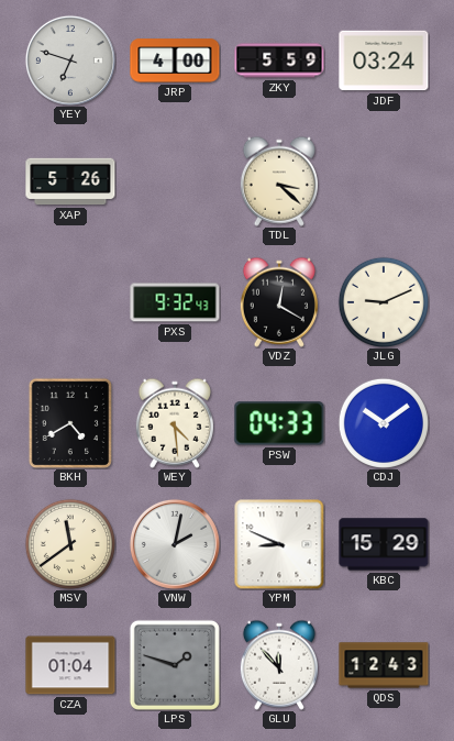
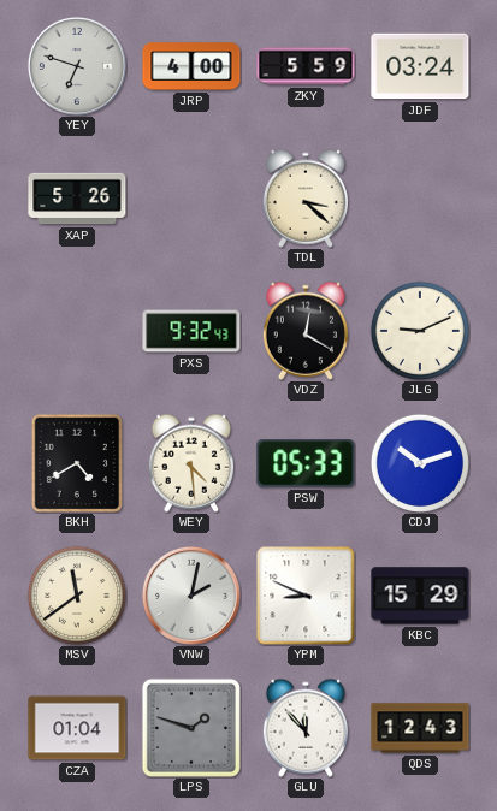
PSW: 04:33 -> 05:33
CDJ: 10:09 -> 10:12
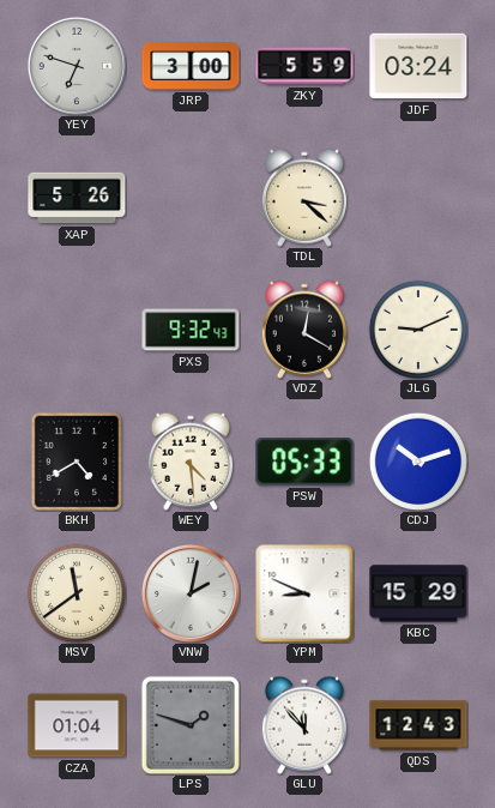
JRP: 4:00 -> 3:00
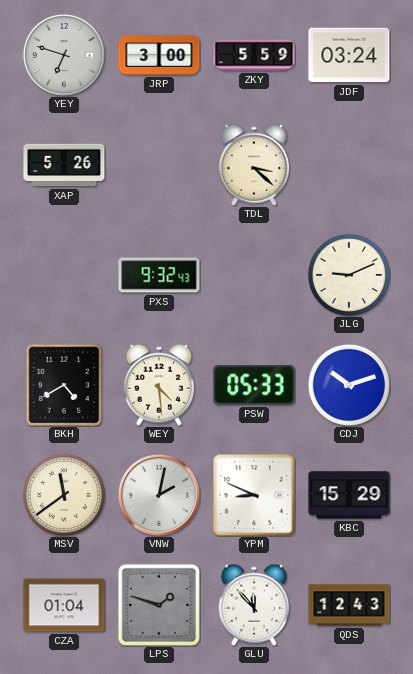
VDZ: 12:20 -> none
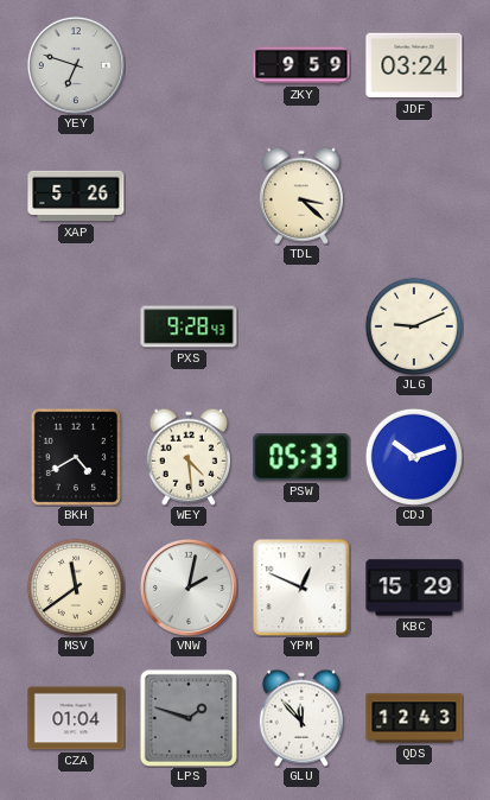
JRP: 3:00 -> none
ZKY: 5:59 -> 9:59
PXS: 9:32 -> 9:28
YPM: 8:49 -> 12:49
